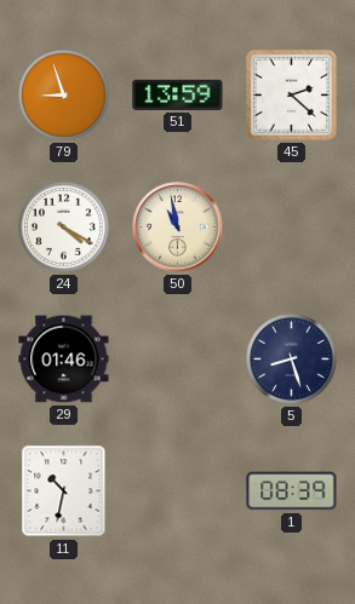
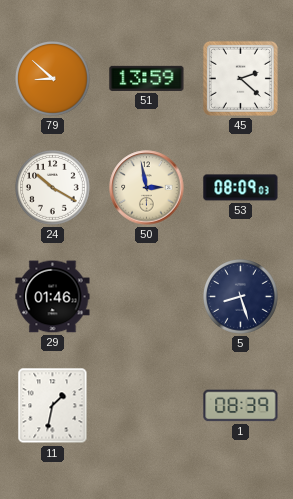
79: 8:57 -> 8:52
24: 4:20 -> 10:20
50: 10:58 -> 2:58
53: none -> 08:09
11: 10:32 -> 1:32
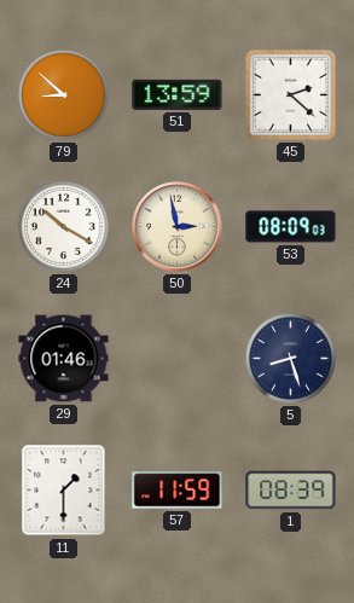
11: 1:32 -> 1:30
57: none -> 11:59
